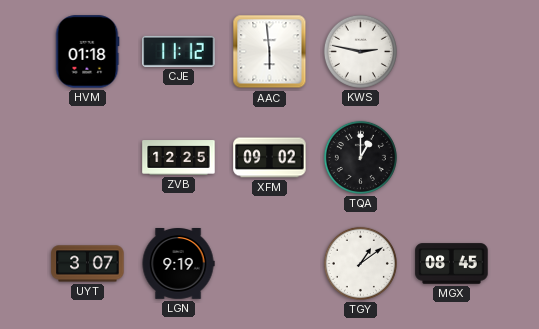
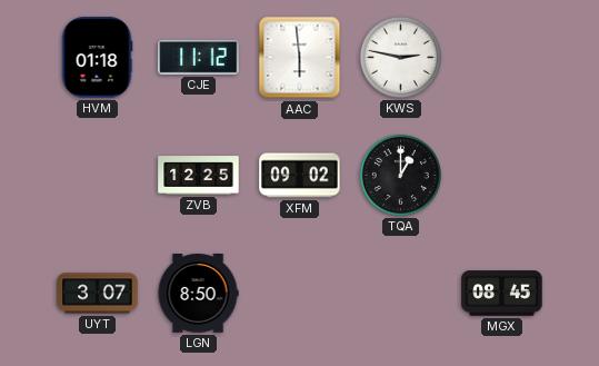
LGN: 9:19 -> 8:50
TGY: 1:09 -> none
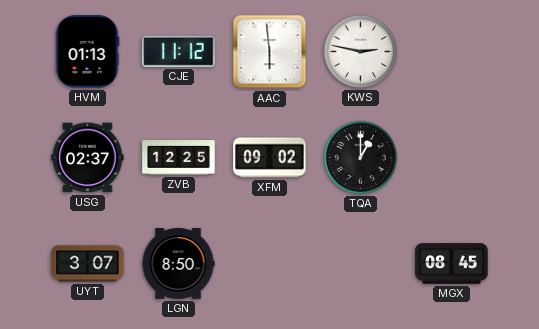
HVM: 01:18 -> 01:13
USG: none -> 02:37
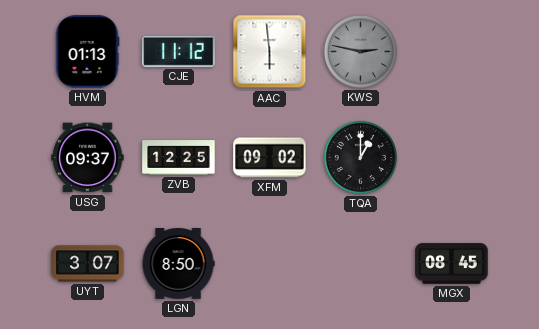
KWS dial: white -> grey
USG: 02:37 -> 09:37
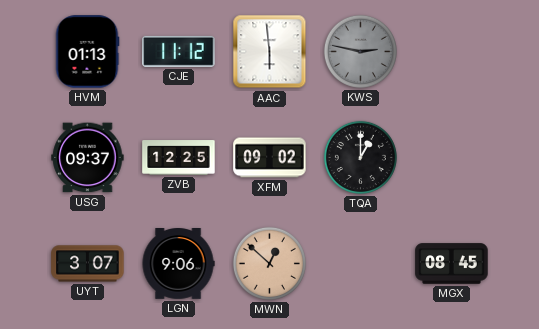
LGN: 8:50 -> 9:06
MWN: none -> 12:52
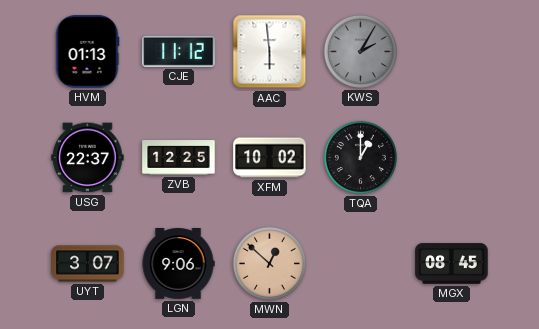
KWS: 2:47 -> 2:05
USG: 09:37 -> 22:37
XFM: 09:02 -> 10:02
